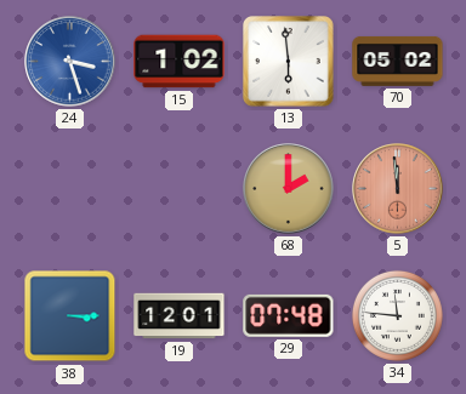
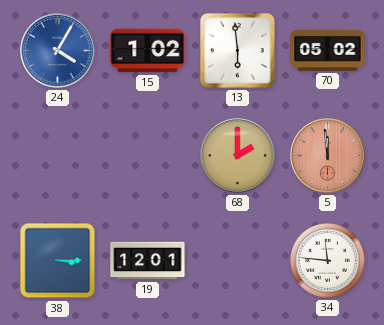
24: 3:27 -> 4:05
29: 07:48 -> none
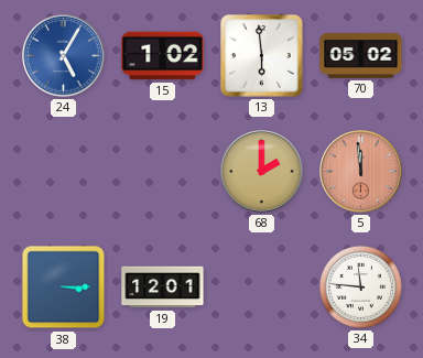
24: 4:05 -> 5:05
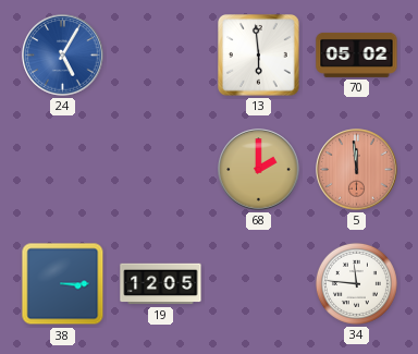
15: 1:02 -> none
19: 12:01 -> 12:05
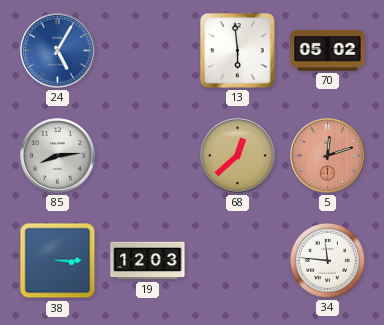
85: none -> 8:14
68: 2:00 -> 12:38
5: 11:59 -> 12:12
19: 12:05 -> 12:03
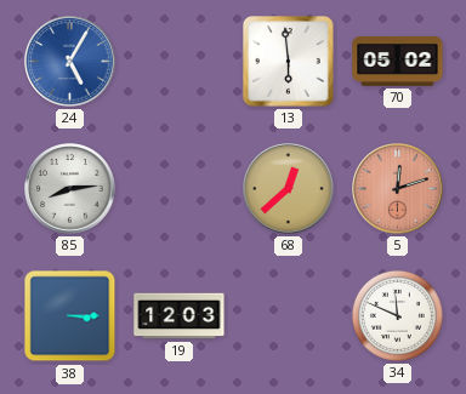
34: 11:46 -> 11:49
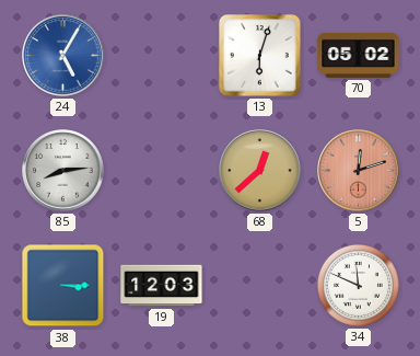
13: 5:59 -> 6:03
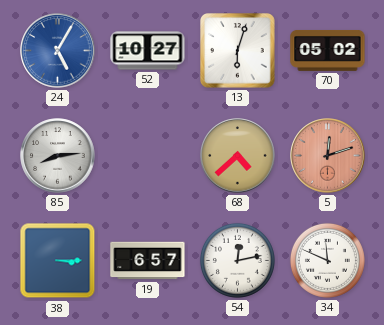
52: none -> 10:27
68: 12:38 -> 4:38
19: 12:03 -> 6:57
54: none -> 12:13
